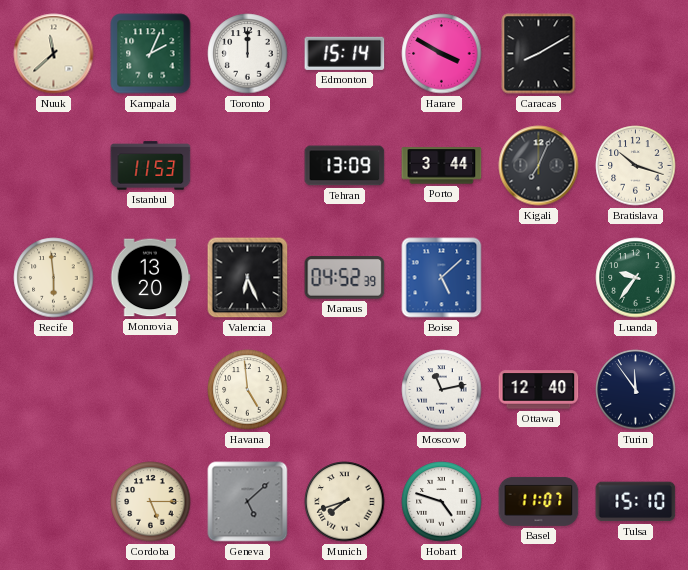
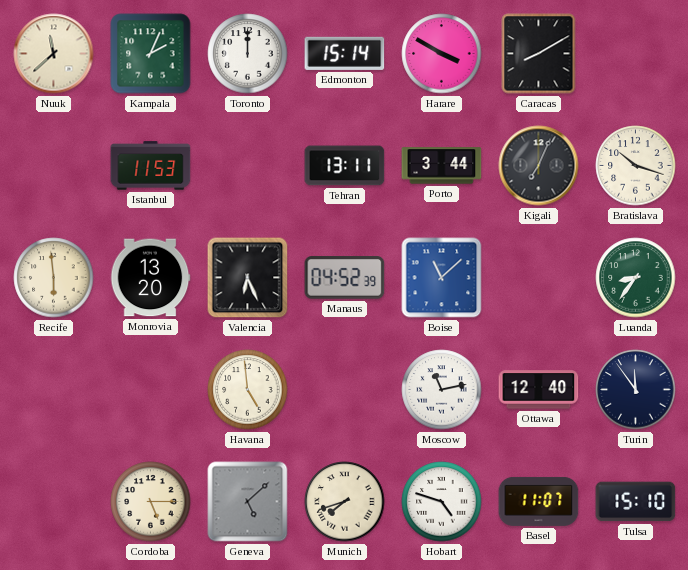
Tehran: 13:09 -> 13:11
Boise: 5:08 -> 11:08
Luanda: 9:36 -> 8:36
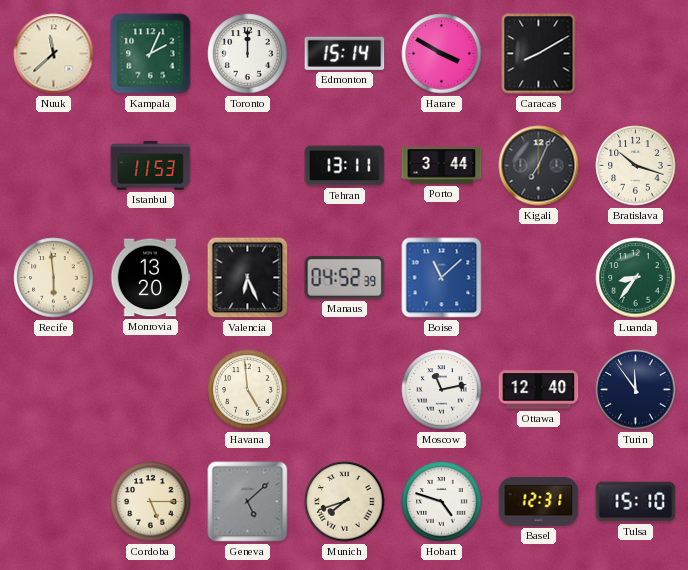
Basel: 11:07 -> 12:31
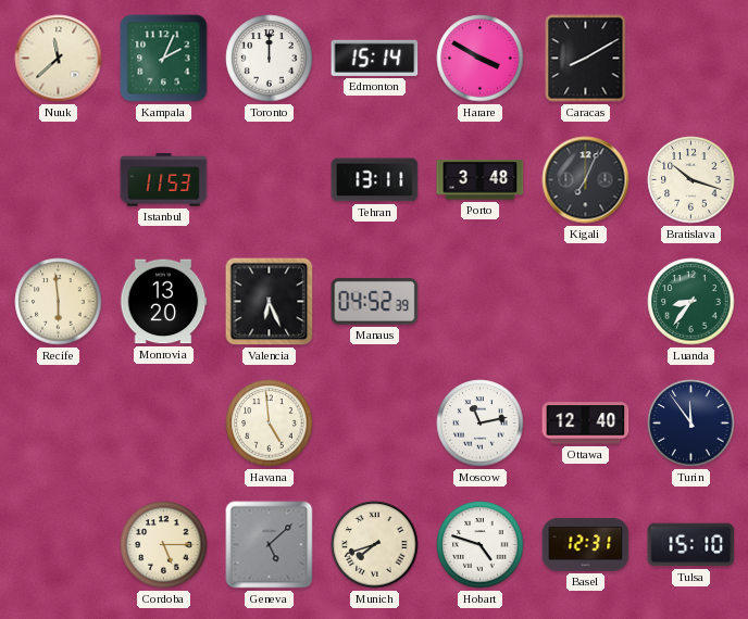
Porto: 3:44 -> 3:48
Boise: 11:08 -> none
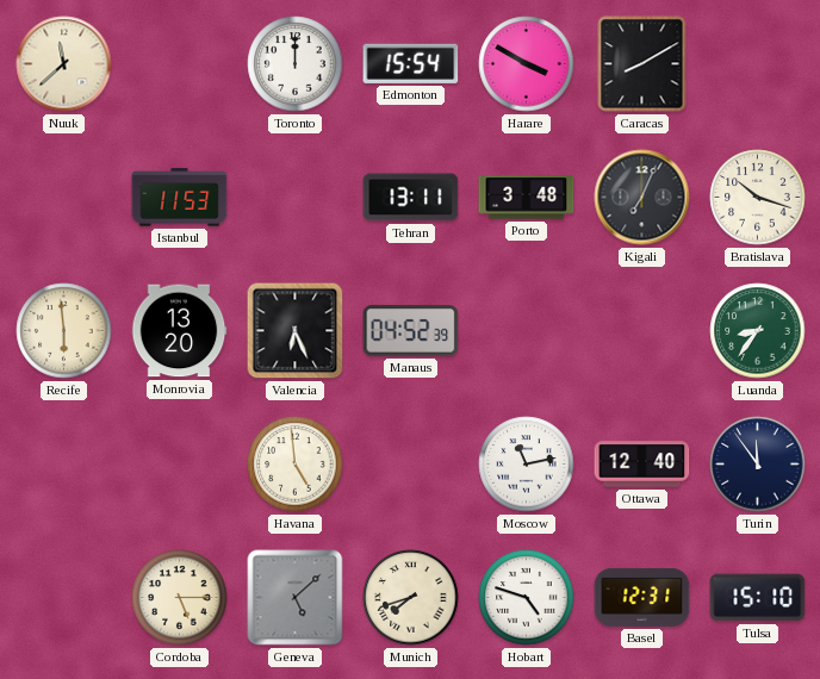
Kampala: 2:04 -> none
Edmonton: 15:14 -> 15:54
